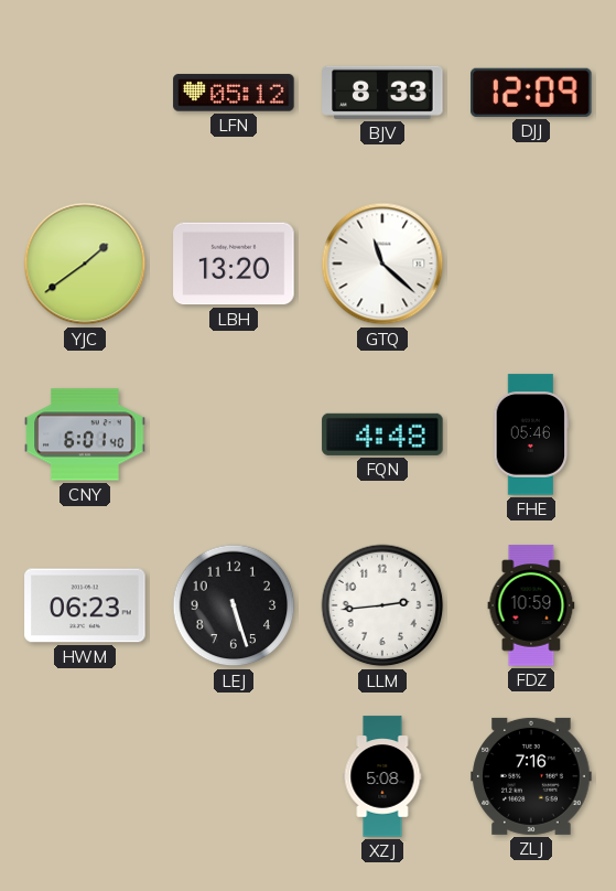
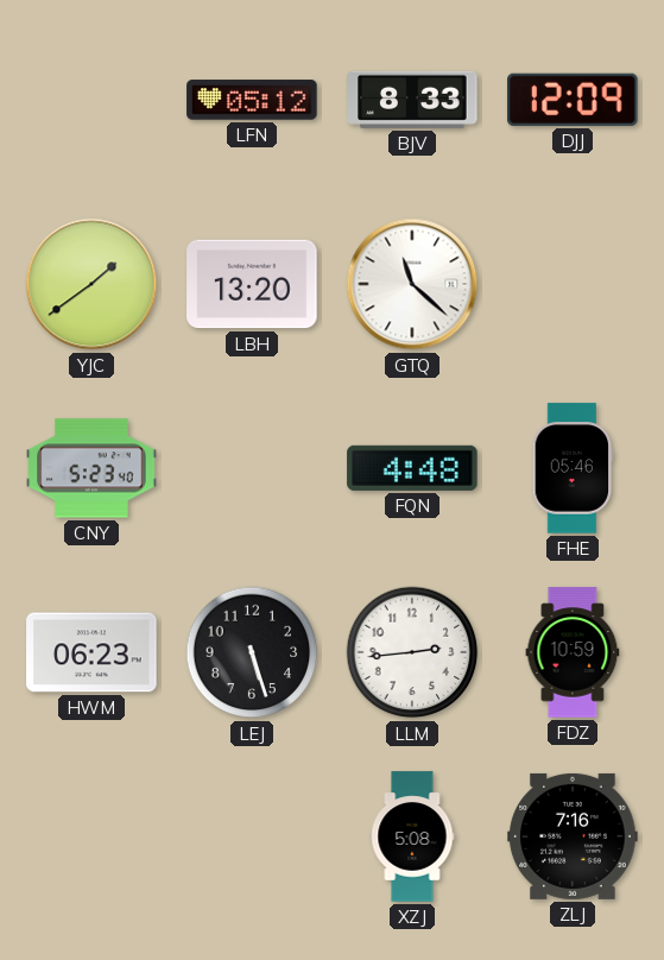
CNY: 6:01 -> 5:23
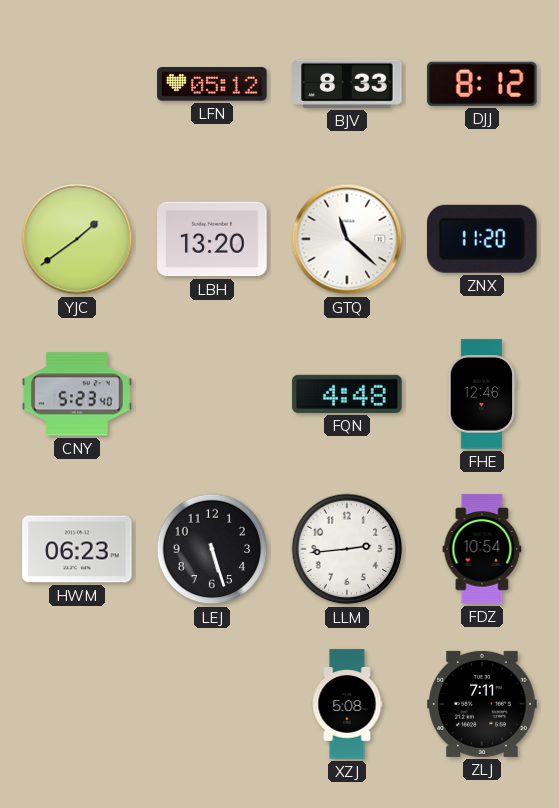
DJJ: 12:09 -> 8:12
ZNX: none -> 11:20
FHE: 05:46 -> 12:46
FDZ: 10:59 -> 10:54
ZLJ: 7:16 -> 7:11
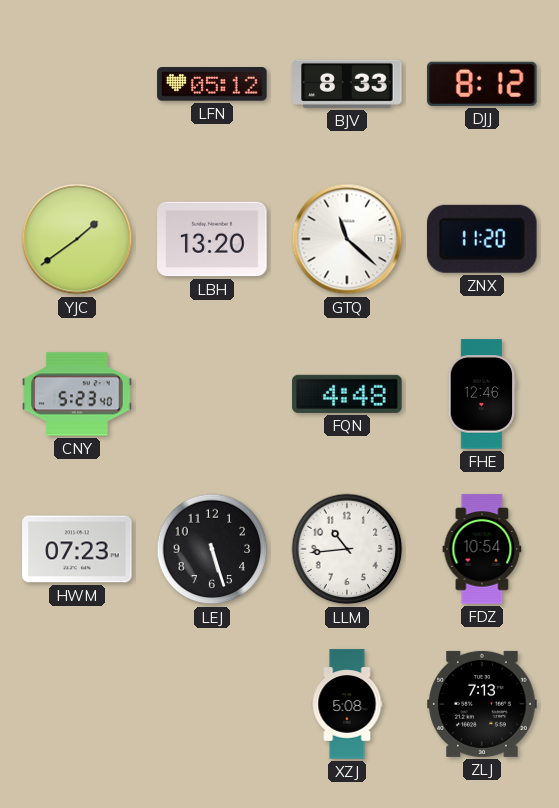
HWM: 06:23 -> 07:23
LLM: 2:44 -> 10:44
ZLJ: 7:11 -> 7:13
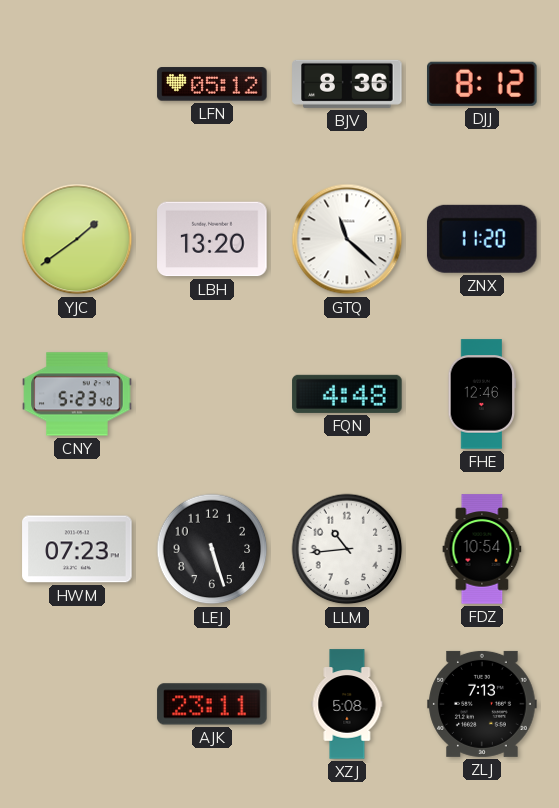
BJV: 8:33 -> 8:36
AJK: none -> 23:11
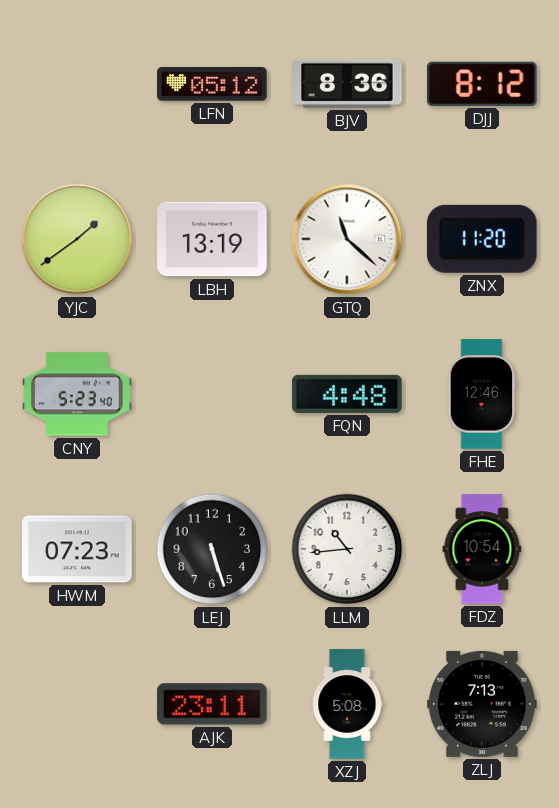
LBH: 13:20 -> 13:19
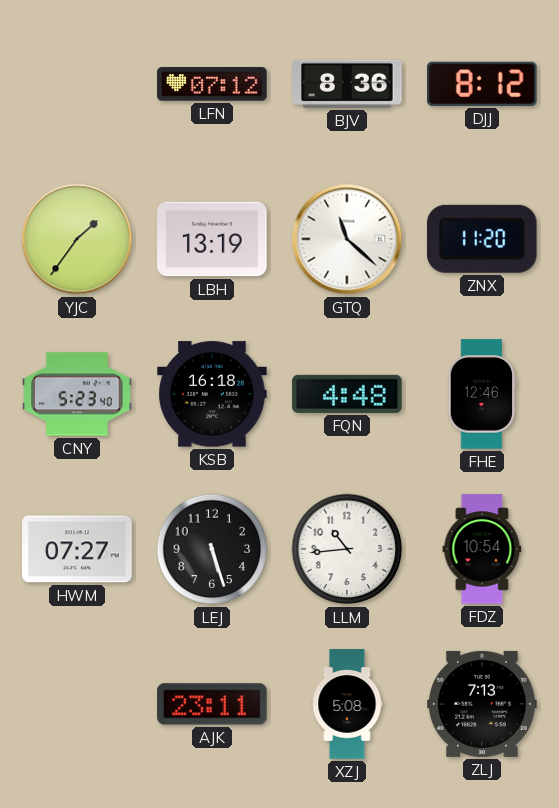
LFN: 05:12 -> 07:12
YJC: 1:39 -> 1:36
KSB: none -> 16:18
HWM: 07:23 -> 07:27
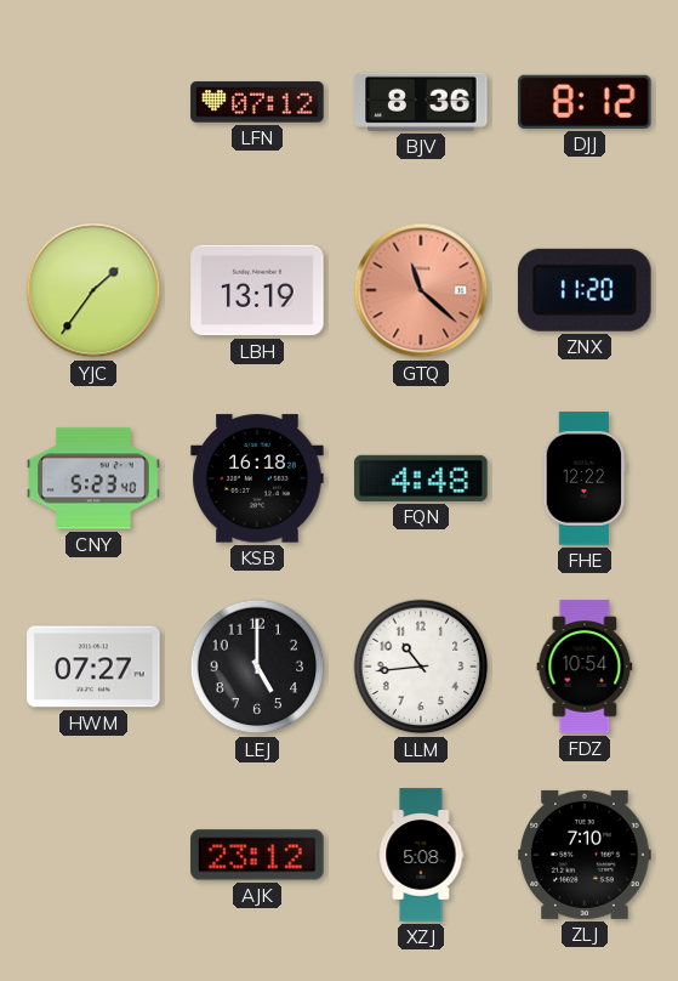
GTQ dial: white -> salmon
FHE: 12:46 -> 12:22
LEJ: 5:27 -> 5:00
AJK: 23:11 -> 23:12
ZLJ: 7:13 -> 7:10
